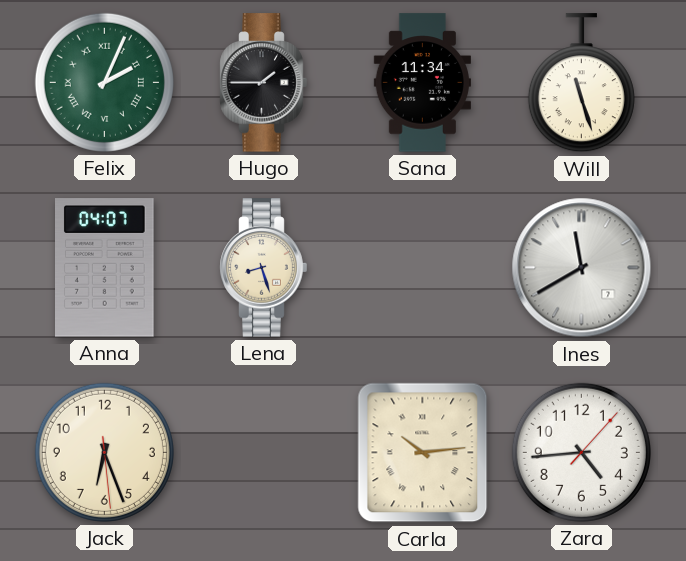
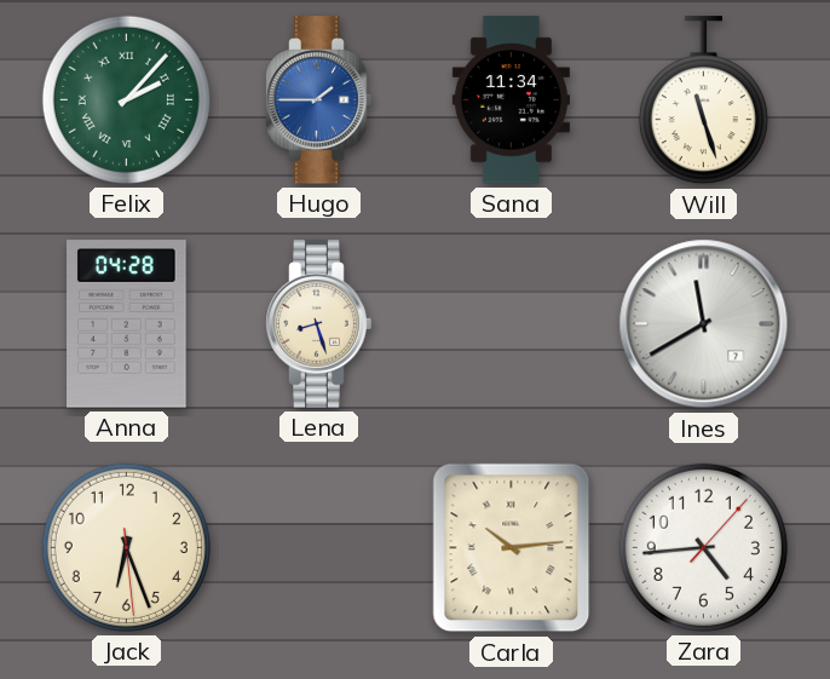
Felix: 2:04 -> 2:07
Hugo dial: black -> blue
Anna: 04:07 -> 04:28
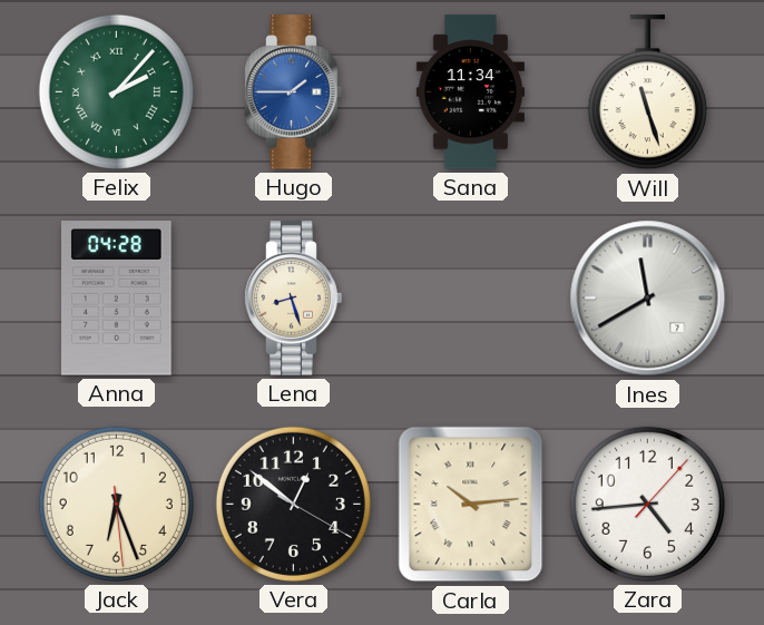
Vera: none -> 12:51
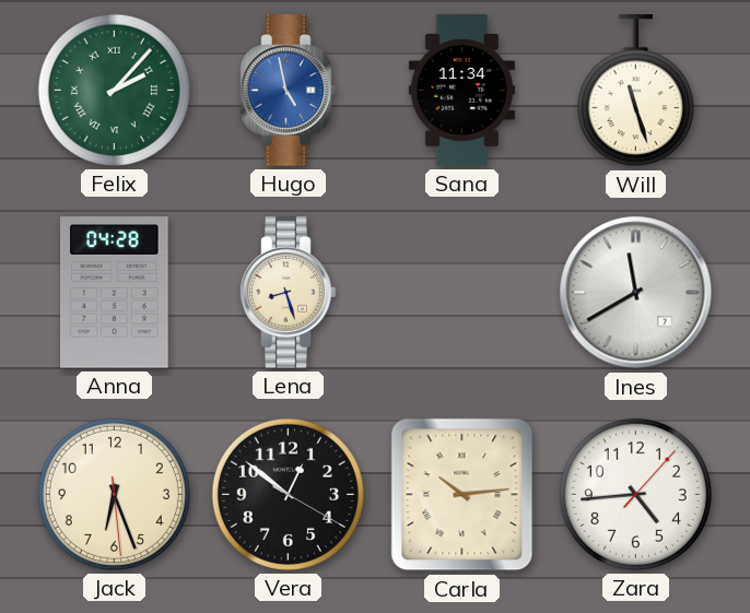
Hugo: 1:45 -> 4:58
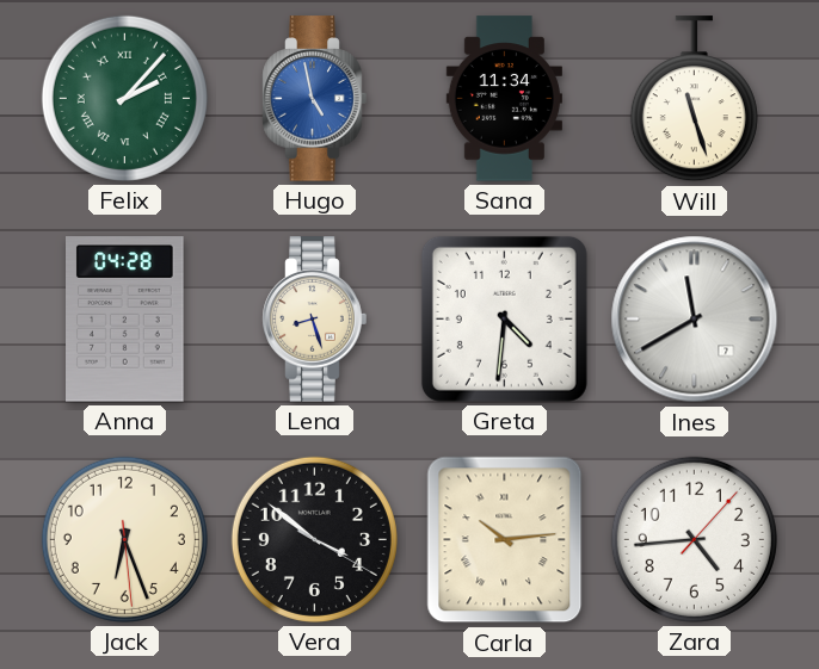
Greta: none -> 4:31
Vera: 12:51 -> 3:51
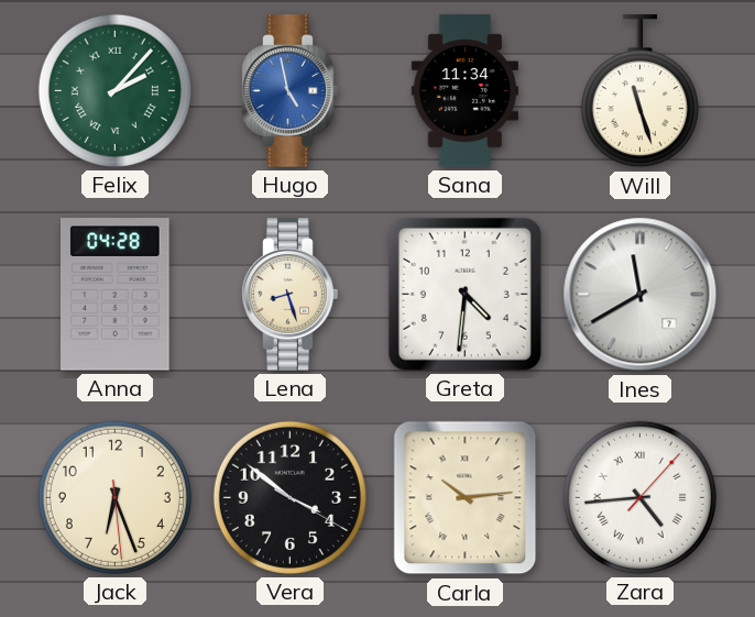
Zara numerals: Arabic -> Roman
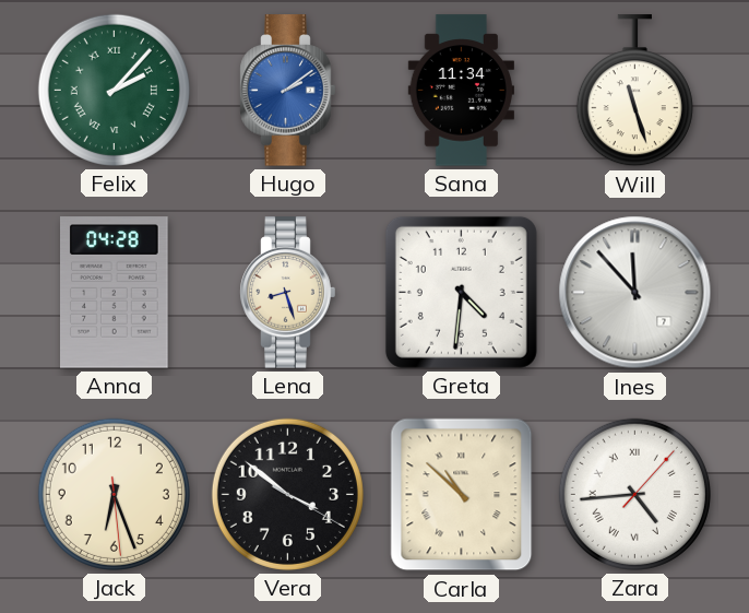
Hugo: 4:58 -> 2:09
Ines: 11:40 -> 11:53
Carla: 10:14 -> 10:52
